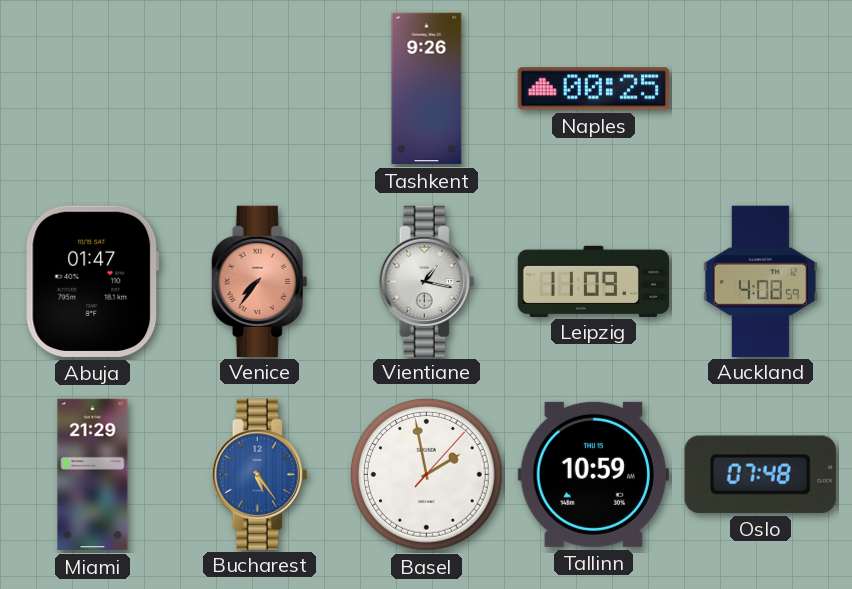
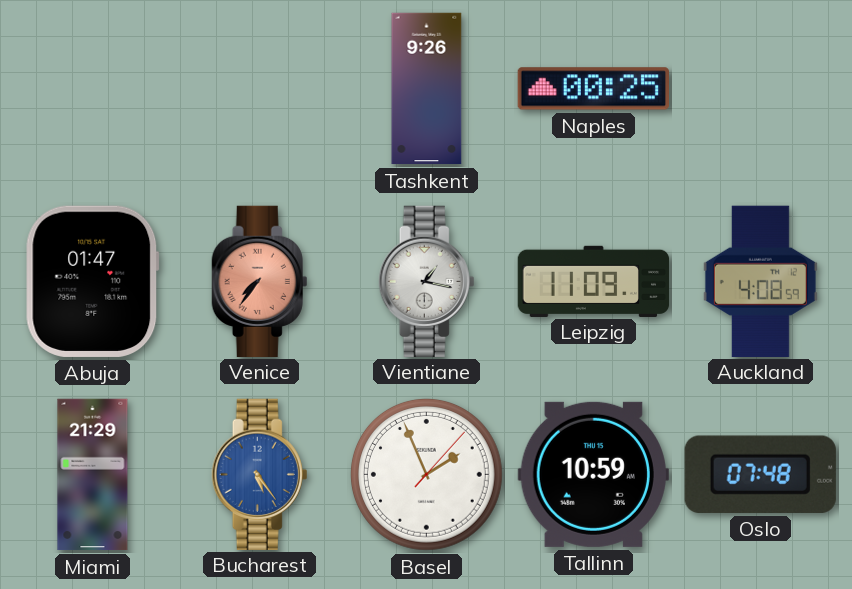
Basel: 1:58 -> 1:56
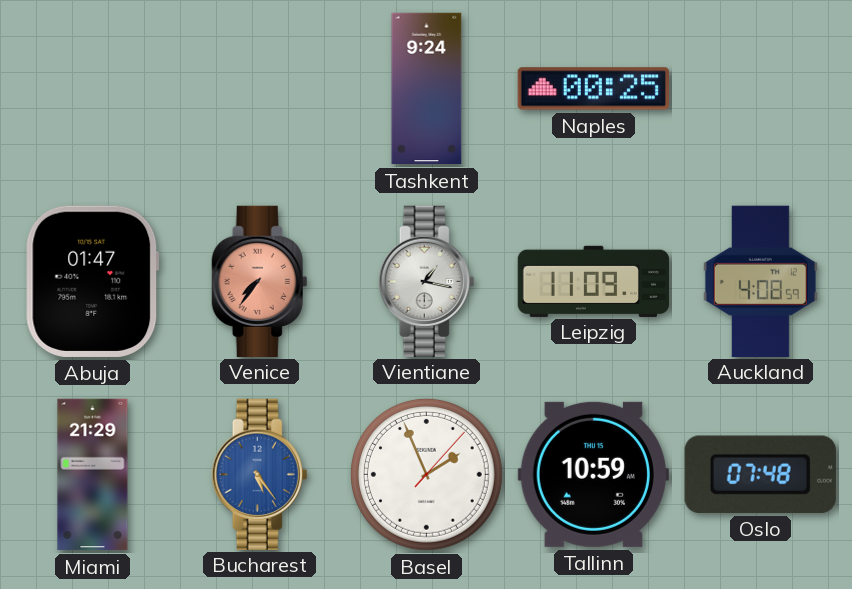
Tashkent: 9:26 -> 9:24
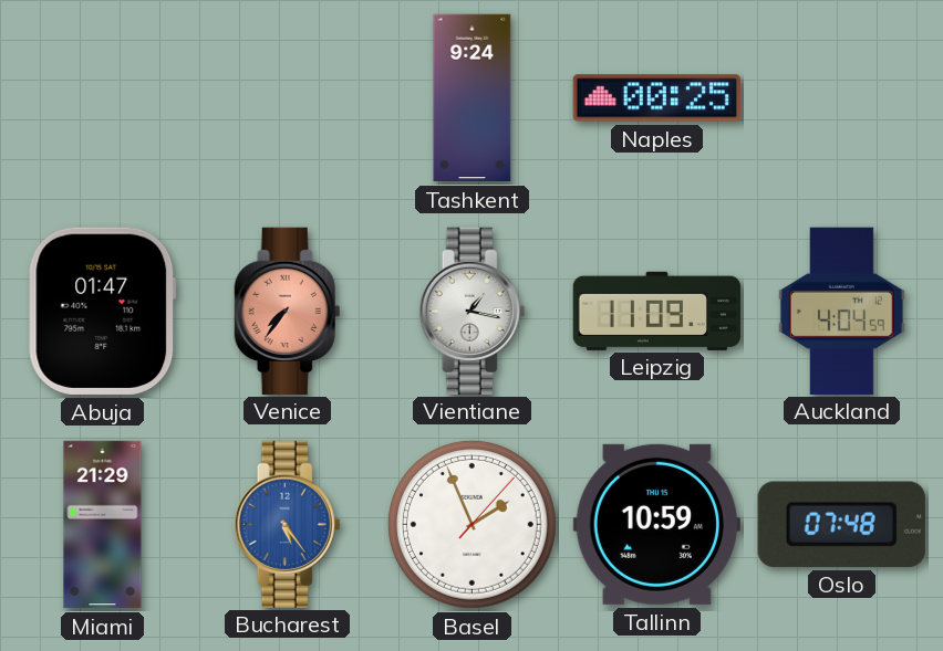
Auckland: 4:08 -> 4:04
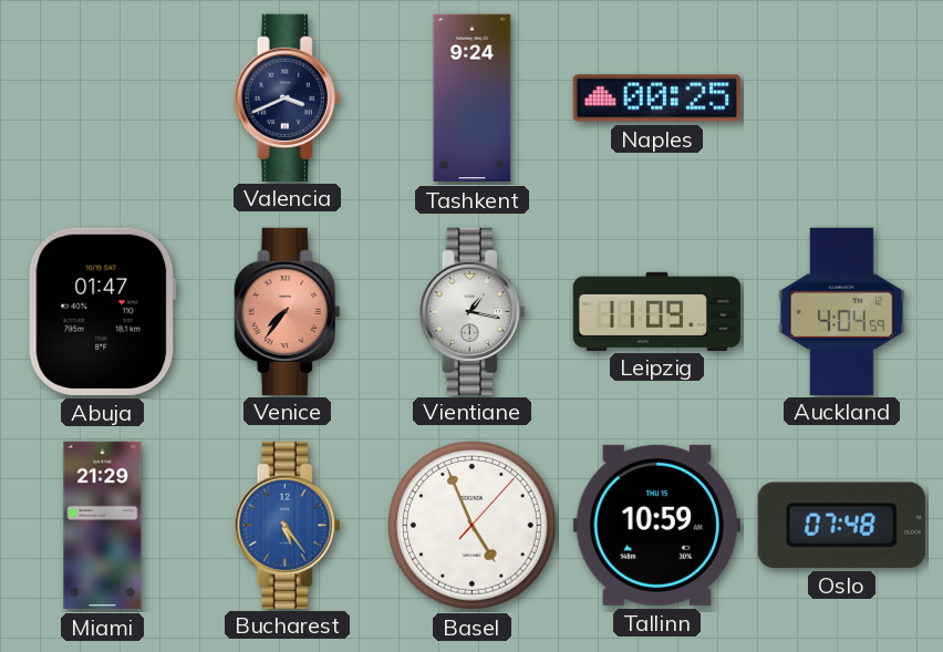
Valencia: none -> 3:41
Basel: 1:56 -> 4:56
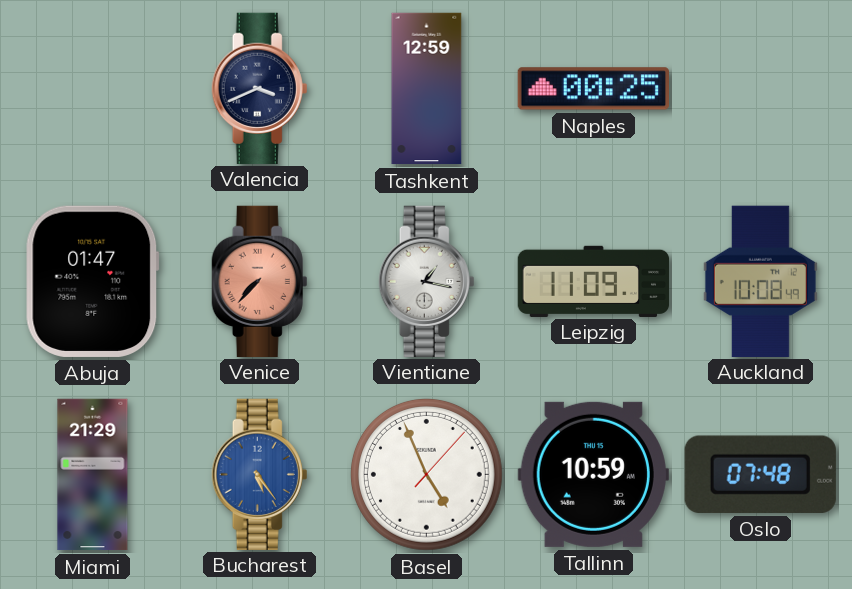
Tashkent: 9:24 -> 12:59
Venice: 7:36 -> 7:37
Auckland: 4:04 -> 10:08
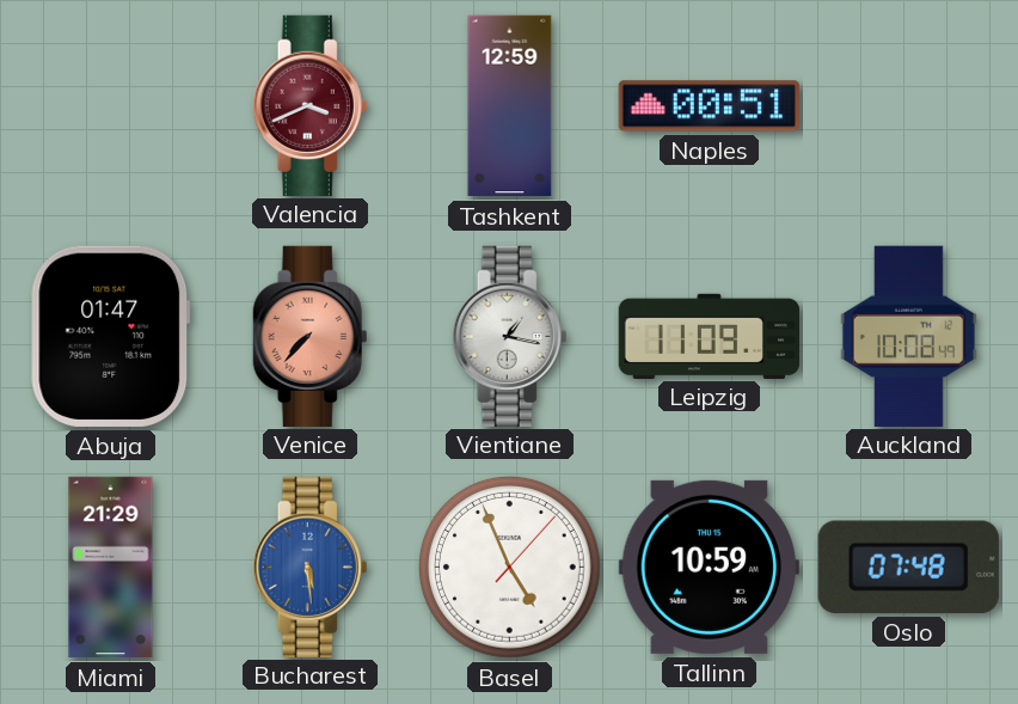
Valencia dial: navy -> burgundy
Naples: 00:25 -> 00:51
Bucharest: 5:24 -> 5:29
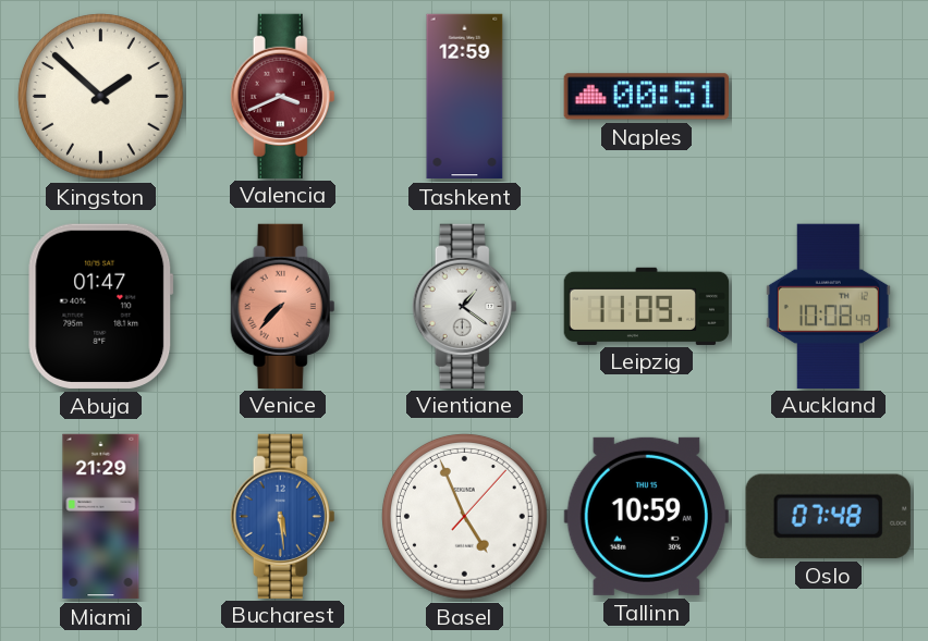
Kingston: none -> 1:52
Vientiane: 1:17 -> 1:21
